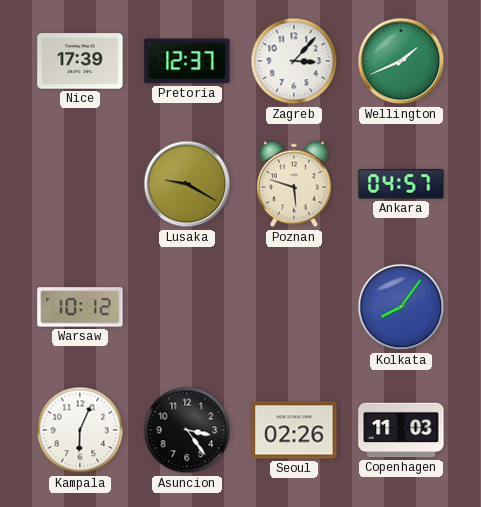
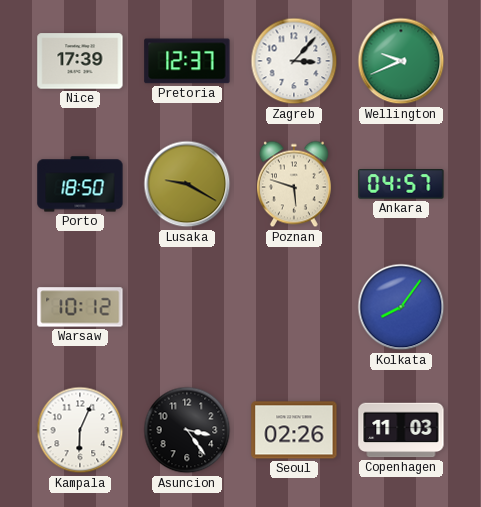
Wellington: 1:41 -> 9:41
Porto: none -> 18:50
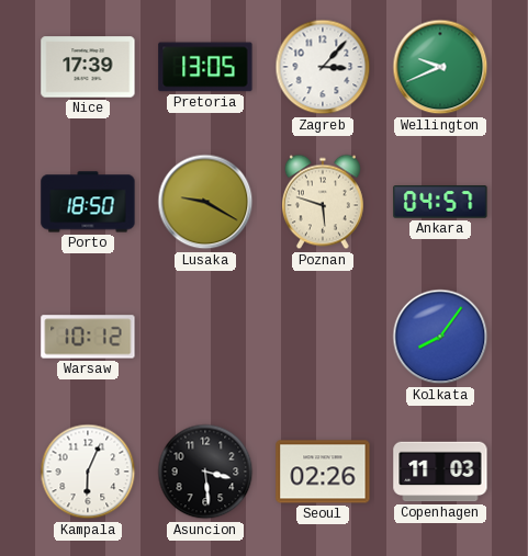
Pretoria: 12:37 -> 13:05
Asuncion: 3:24 -> 3:29
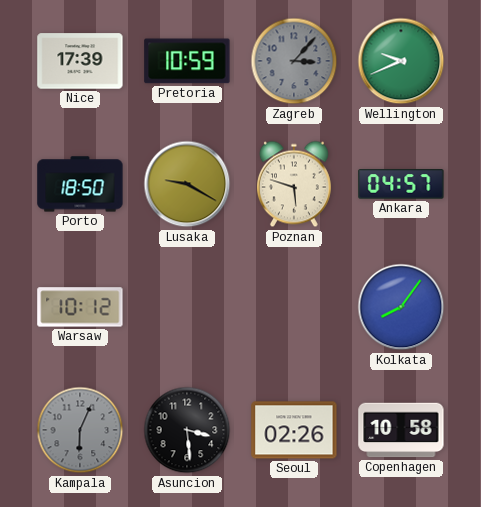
Pretoria: 13:05 -> 10:59
Zagreb dial: white -> grey
Kampala dial: white -> grey
Copenhagen: 11:03 -> 10:58
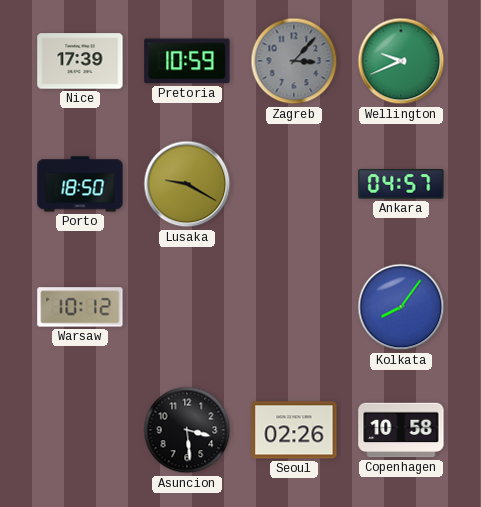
Poznan: 5:48 -> none
Kampala: 6:04 -> none
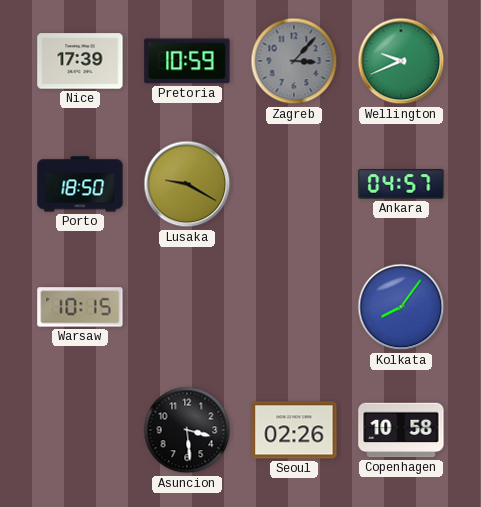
Warsaw: 10:12 -> 10:15
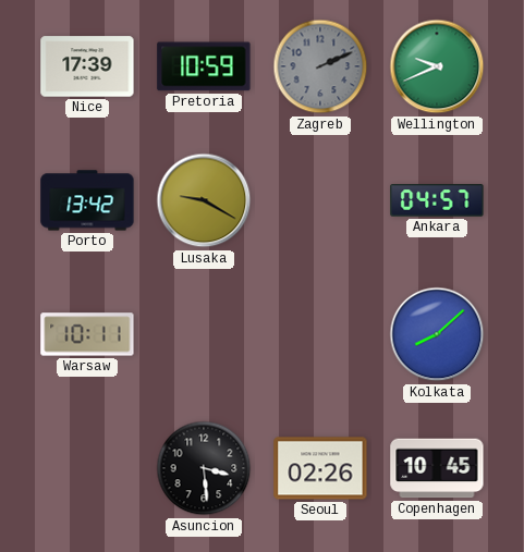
Zagreb: 3:07 -> 2:11
Porto: 18:50 -> 13:42
Warsaw: 10:15 -> 10:11
Kolkata: 8:06 -> 8:08
Copenhagen: 10:58 -> 10:45
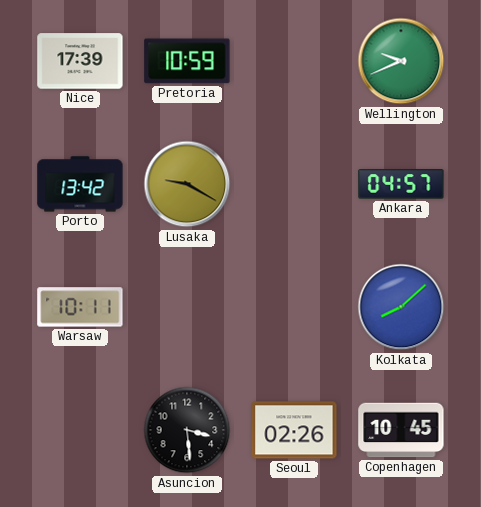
Zagreb: 2:11 -> none
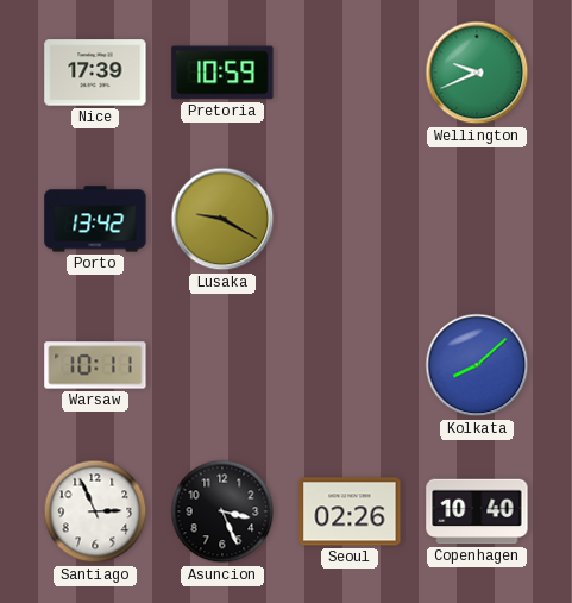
Ankara: 04:57 -> none
Santiago: none -> 2:56
Asuncion: 3:29 -> 3:26
Copenhagen: 10:45 -> 10:40
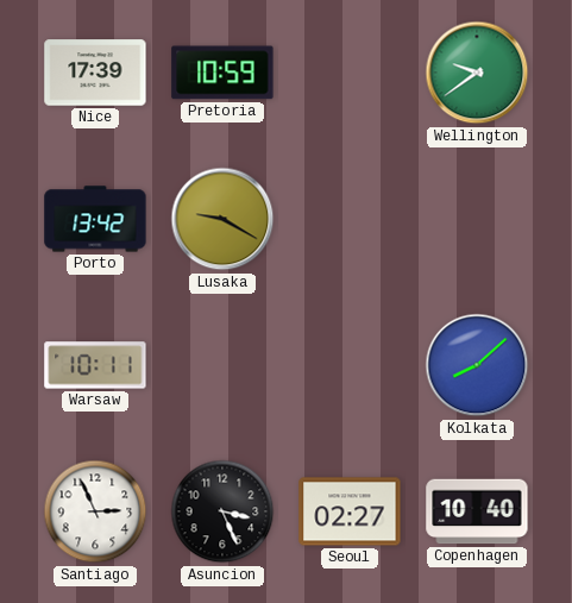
Wellington: 9:41 -> 9:39
Seoul: 02:26 -> 02:27
